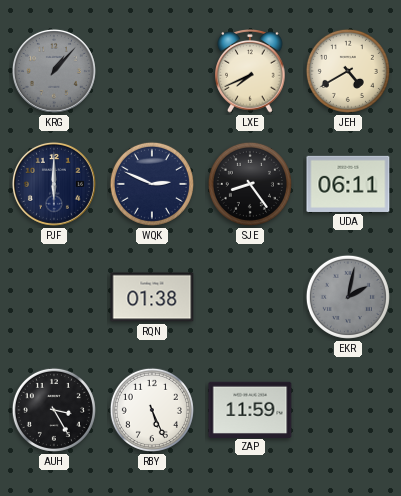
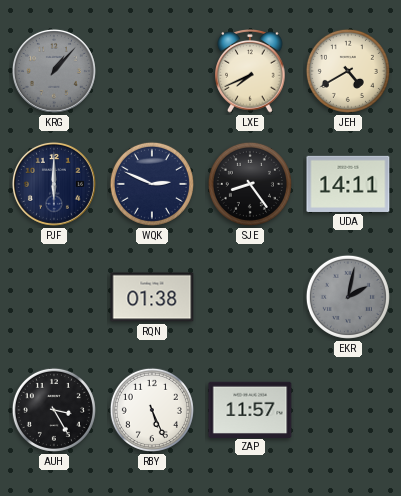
UDA: 06:11 -> 14:11
ZAP: 11:59 -> 11:57
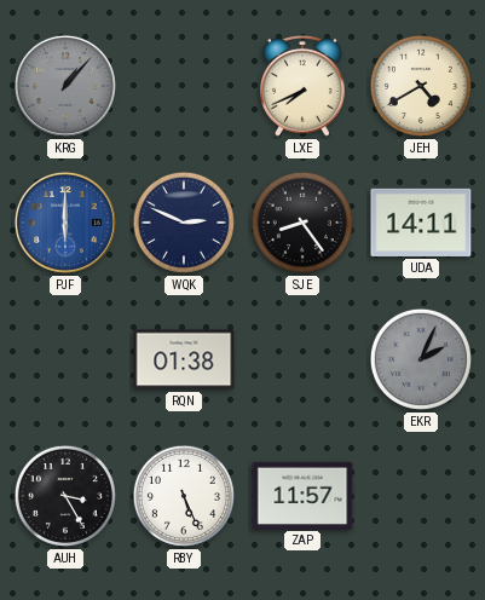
PJF dial: navy -> blue
EKR: 2:02 -> 2:04
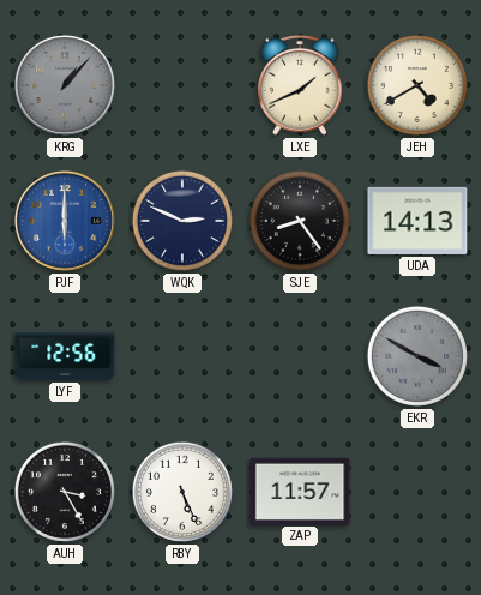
LXE: 7:41 -> 1:41
UDA: 14:11 -> 14:13
LYF: none -> 12:56
RQN: 01:38 -> none
EKR: 2:04 -> 3:50
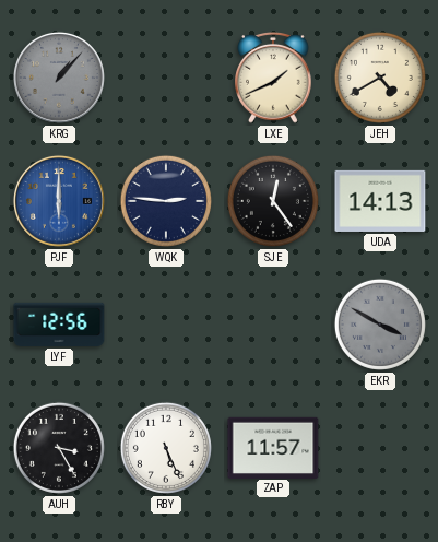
WQK: 2:49 -> 2:46
SJE: 8:24 -> 12:24
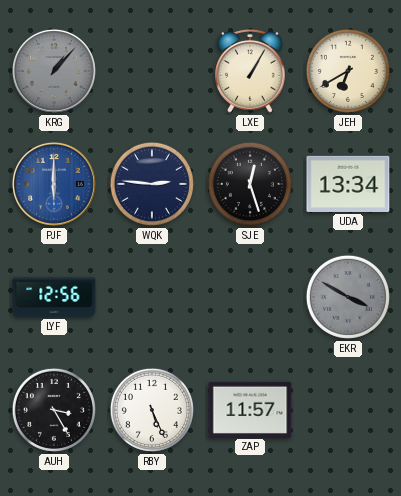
LXE: 1:41 -> 1:05
JEH: 4:40 -> 6:40
SJE: 12:24 -> 12:27
UDA: 14:13 -> 13:34
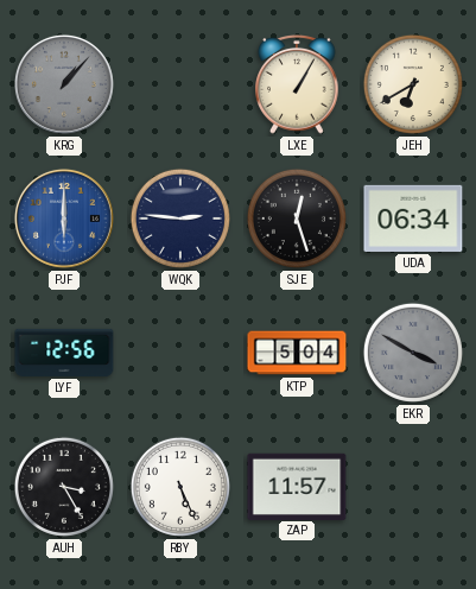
UDA: 13:34 -> 06:34
KTP: none -> 5:04
